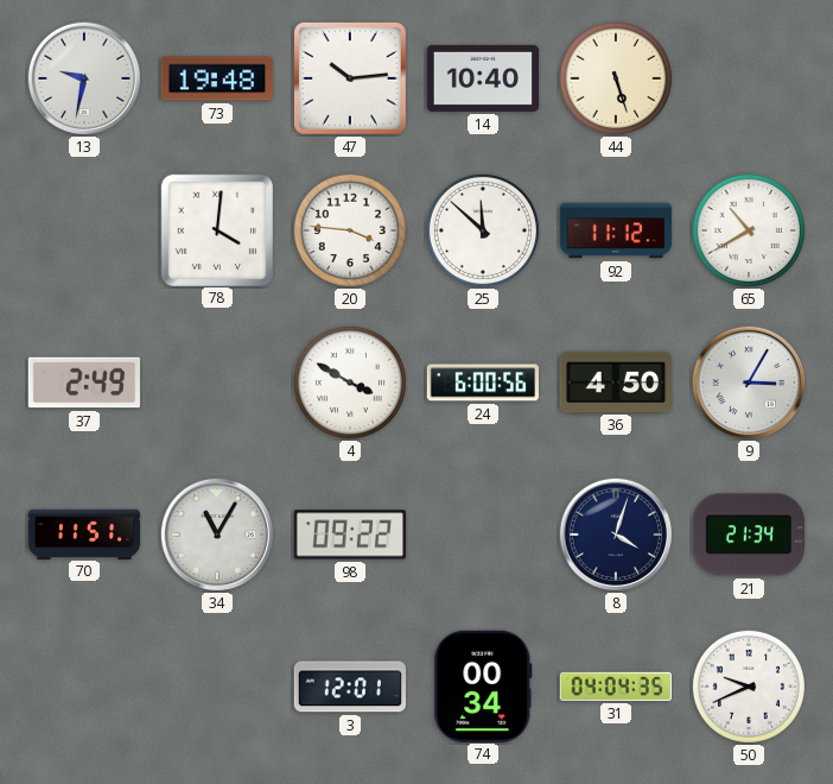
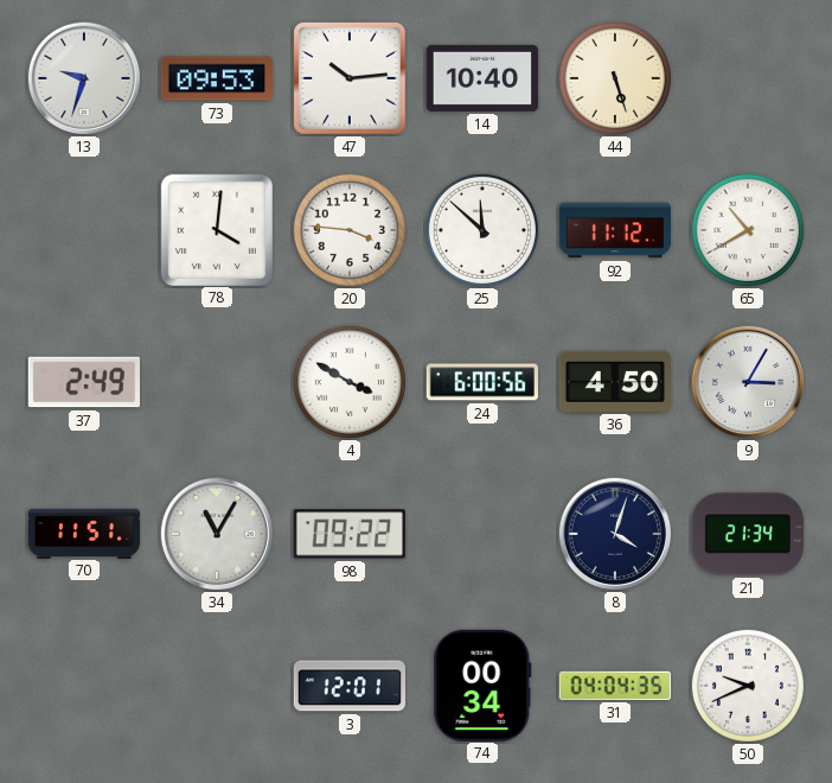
13: 9:32 -> 9:33
73: 19:48 -> 09:53
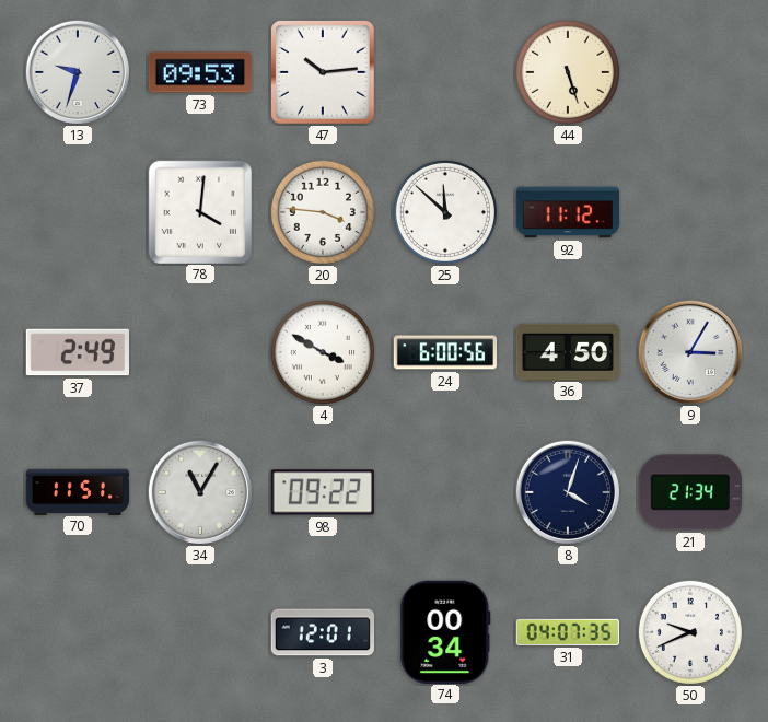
14: 10:40 -> none
65: 10:40 -> none
31: 04:04 -> 04:07
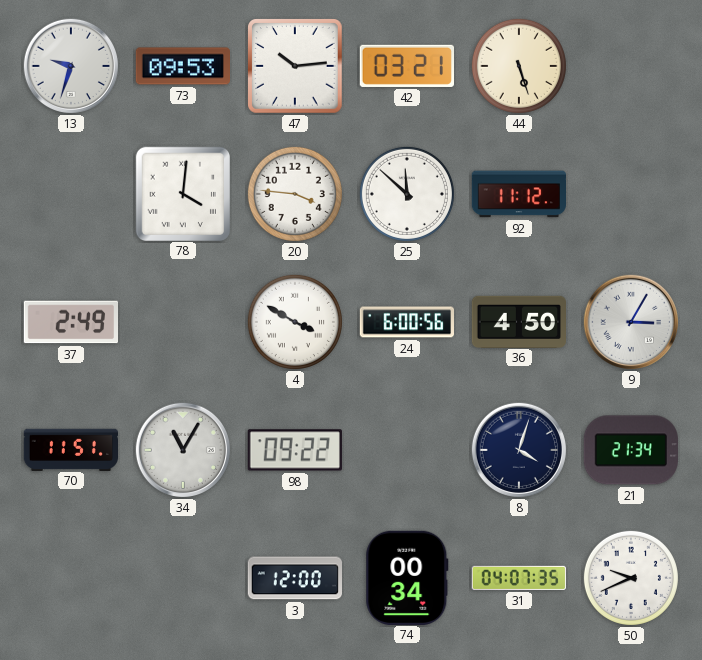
42: none -> 03:21
3: 12:01 -> 12:00
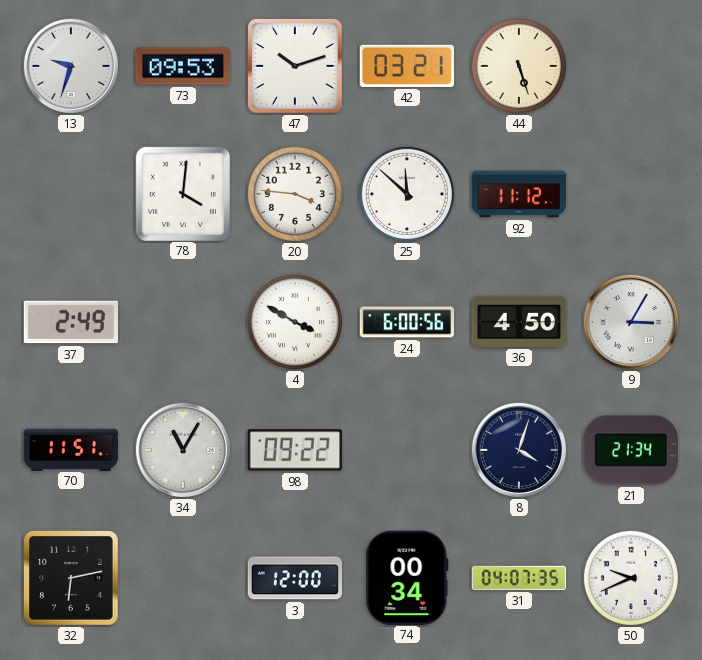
47: 10:14 -> 10:12
32: none -> 6:13
